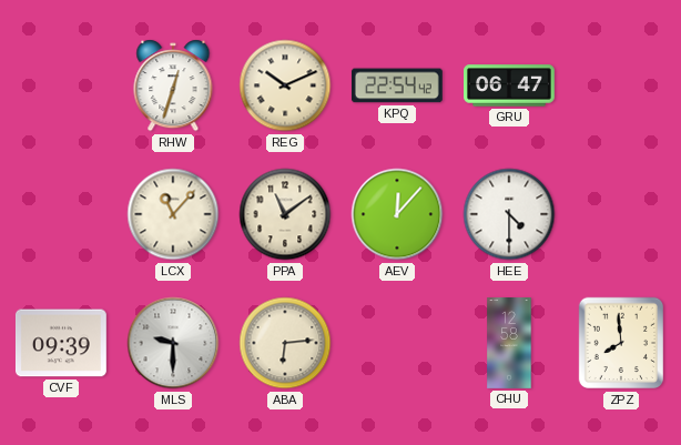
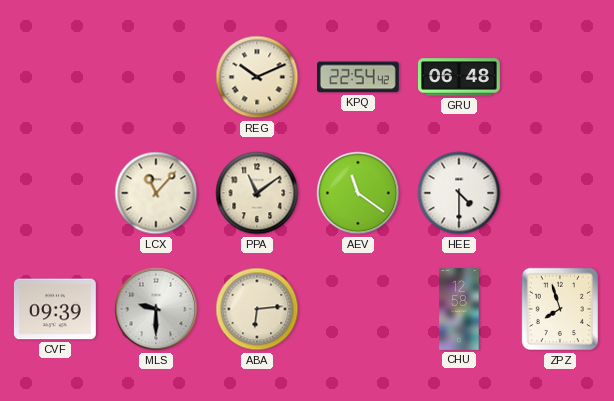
RHW: 12:33 -> none
GRU: 06:47 -> 06:48
AEV: 12:07 -> 11:21
ZPZ: 7:59 -> 7:57
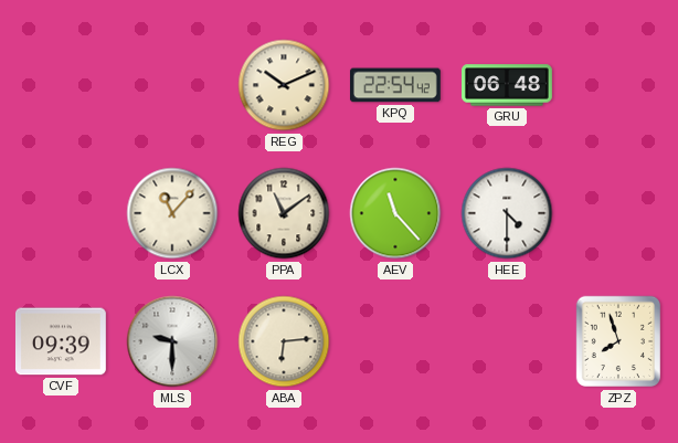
AEV: 11:21 -> 11:23
CHU: 12:58 -> none
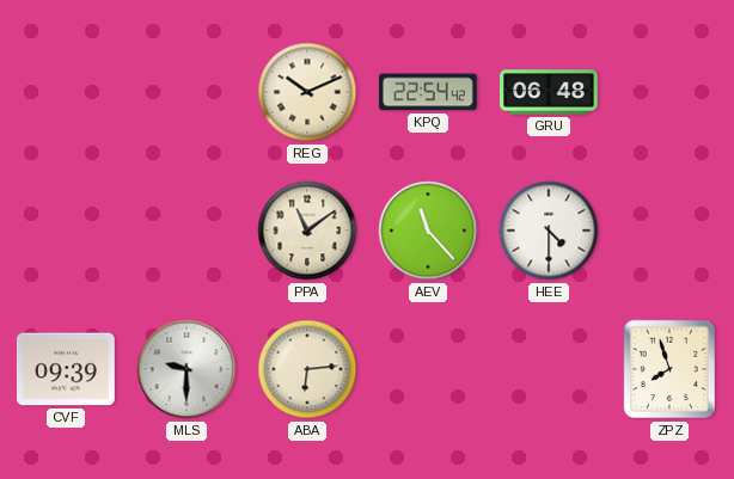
LCX: 11:07 -> none
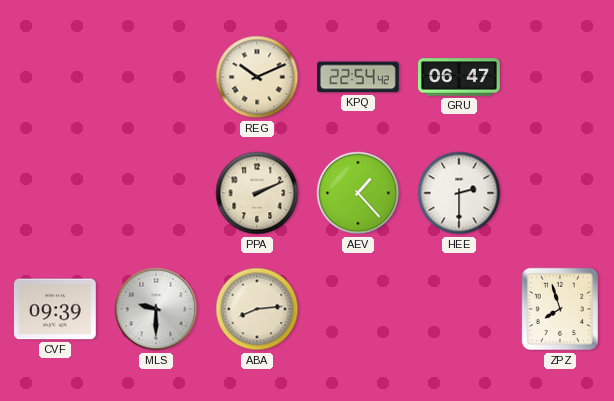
GRU: 06:48 -> 06:47
PPA: 11:09 -> 2:11
AEV: 11:23 -> 1:23
HEE: 4:30 -> 2:30
ABA: 6:14 -> 8:14
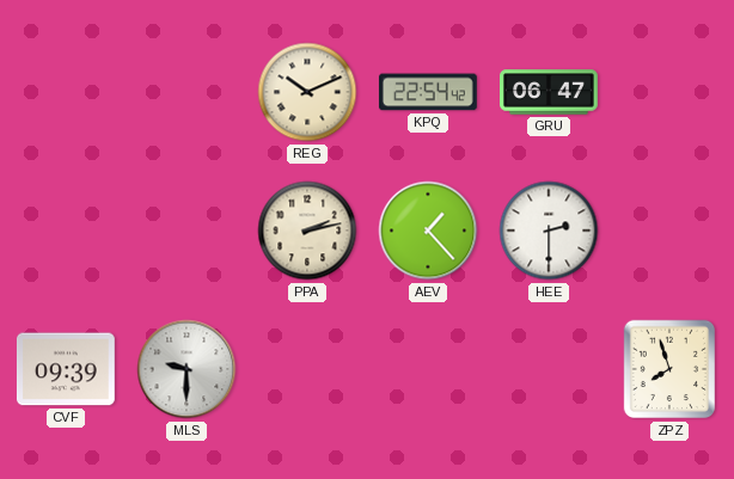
PPA: 2:11 -> 2:13
ABA: 8:14 -> none
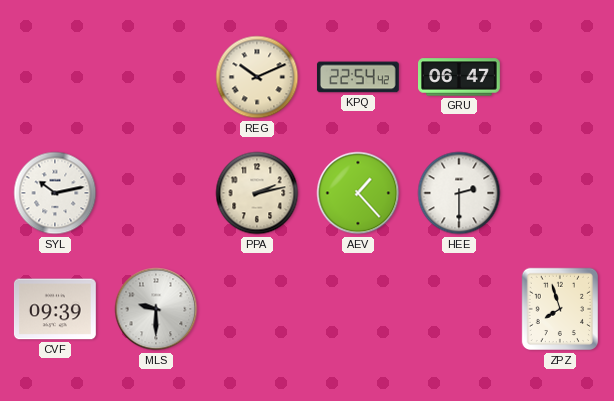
SYL: none -> 10:13
